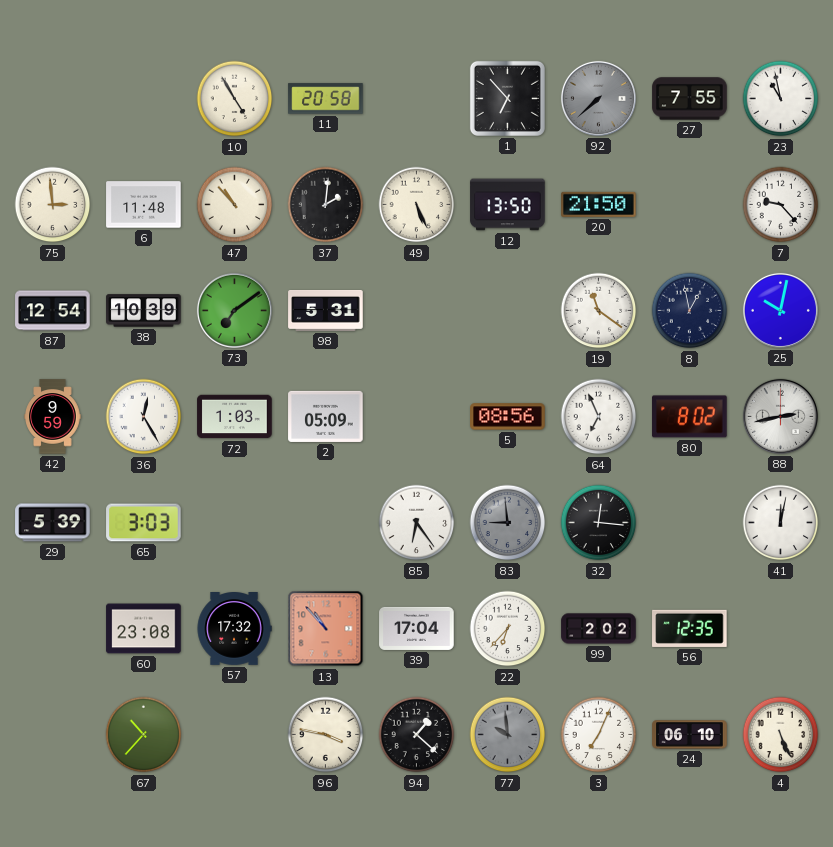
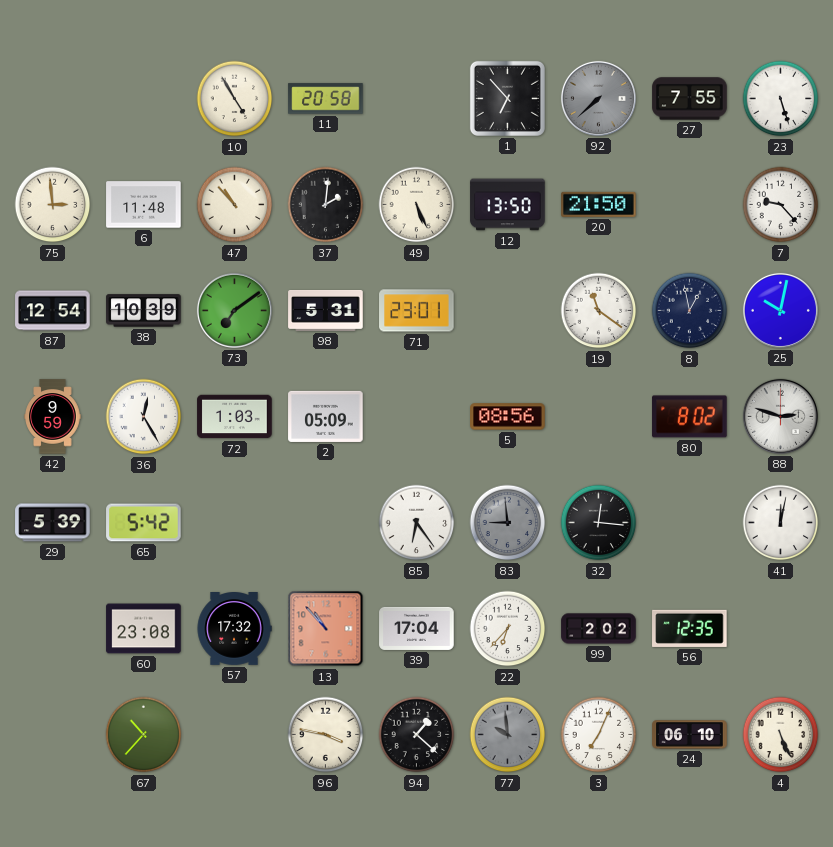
23: 10:58 -> 5:27
71: none -> 23:01
64: 6:56 -> none
88: 2:43 -> 2:48
65: 3:03 -> 5:42
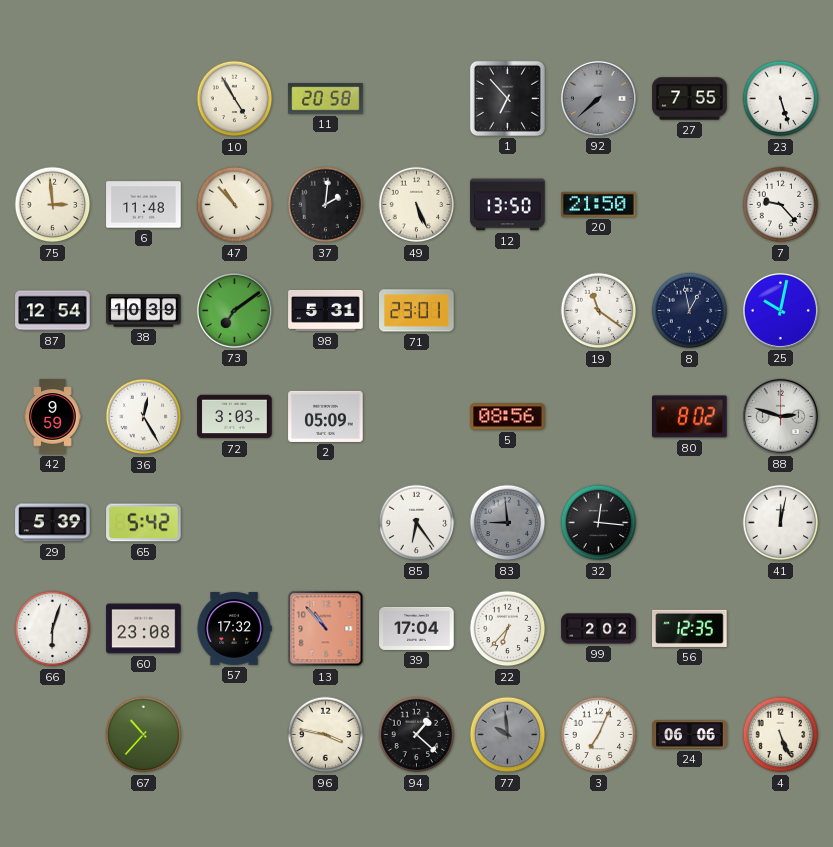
72: 1:03 -> 3:03
66: none -> 6:03
24: 06:10 -> 06:06
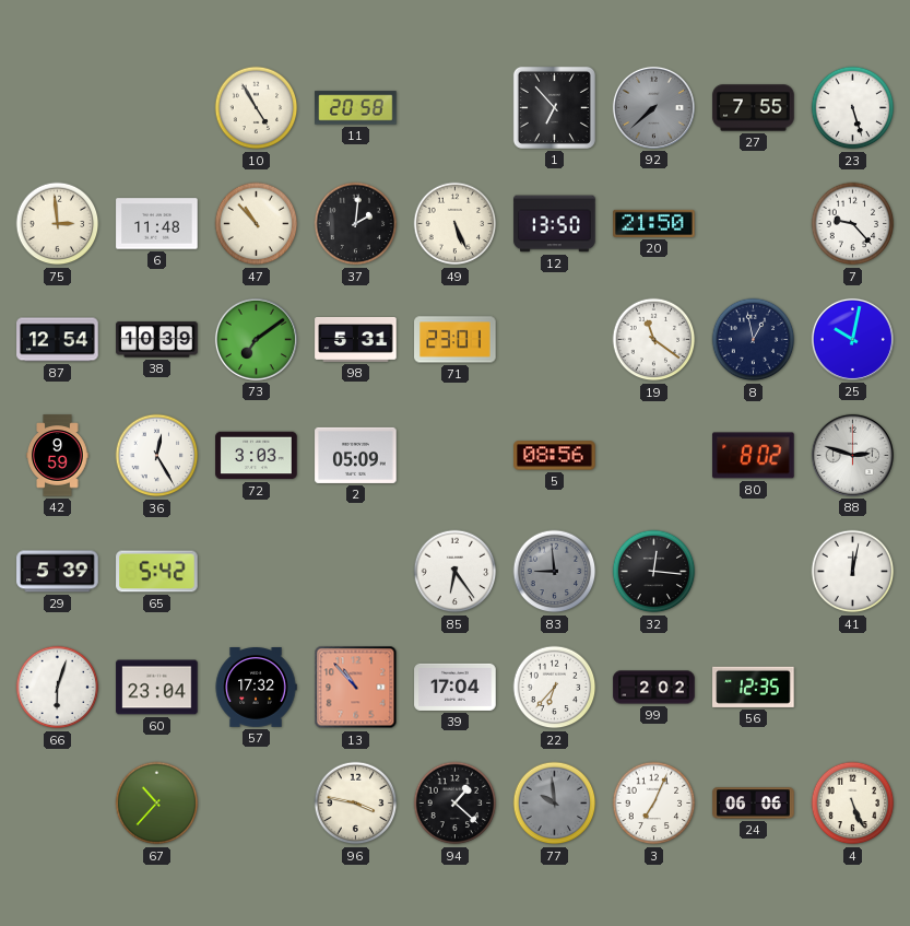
60: 23:08 -> 23:04
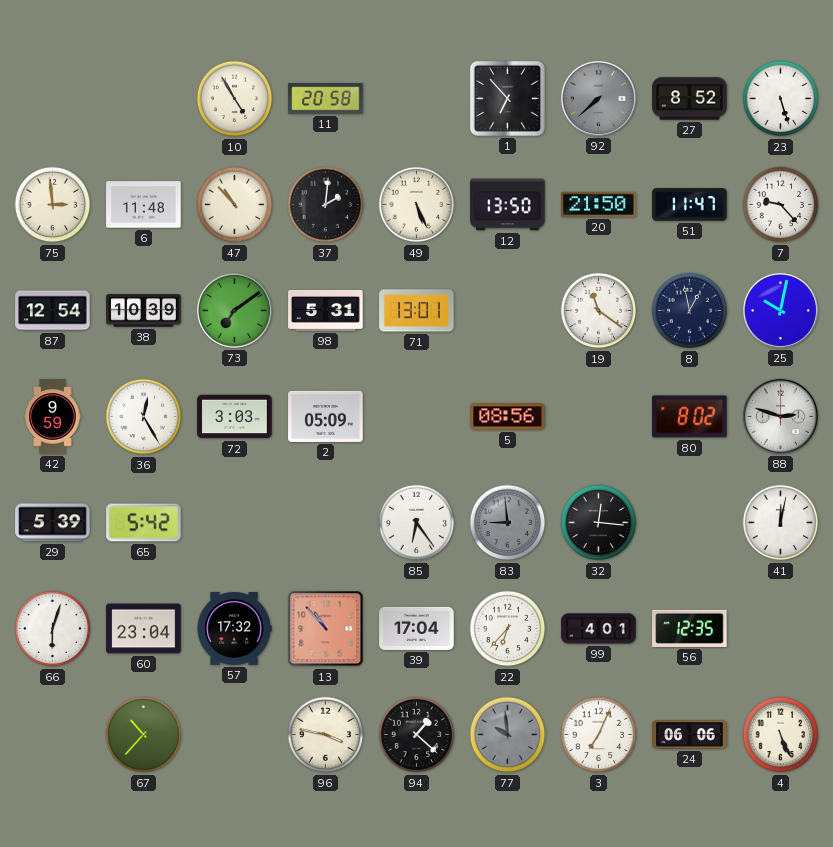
27: 7:55 -> 8:52
51: none -> 11:47
71: 23:01 -> 13:01
99: 2:02 -> 4:01
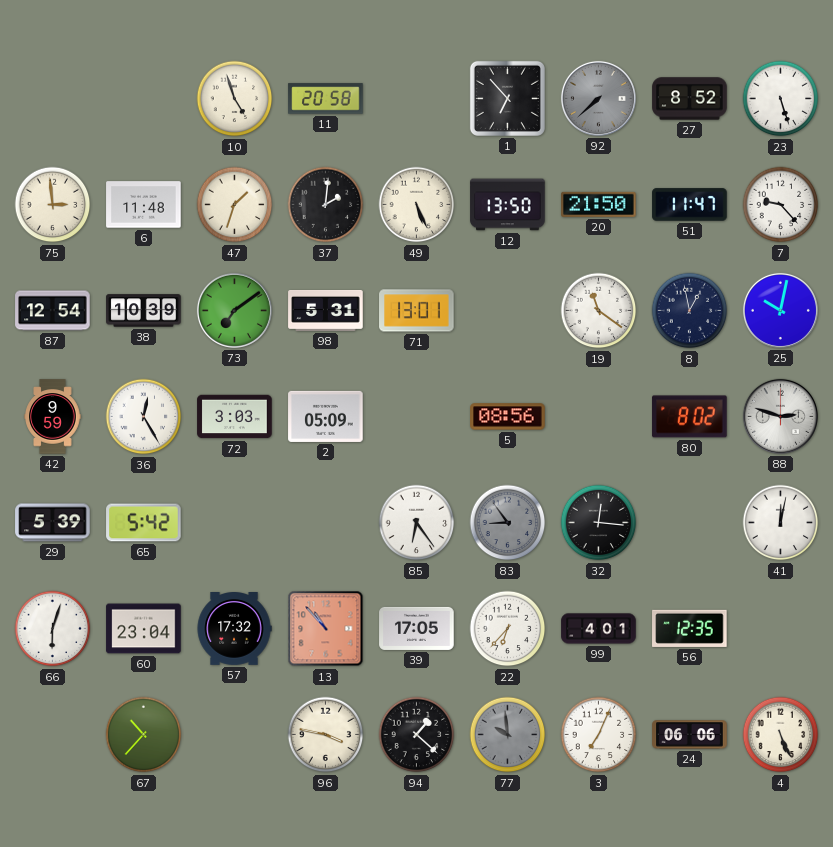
10: 4:55 -> 4:57
47: 10:53 -> 1:33
83: 8:59 -> 8:54
39: 17:04 -> 17:05
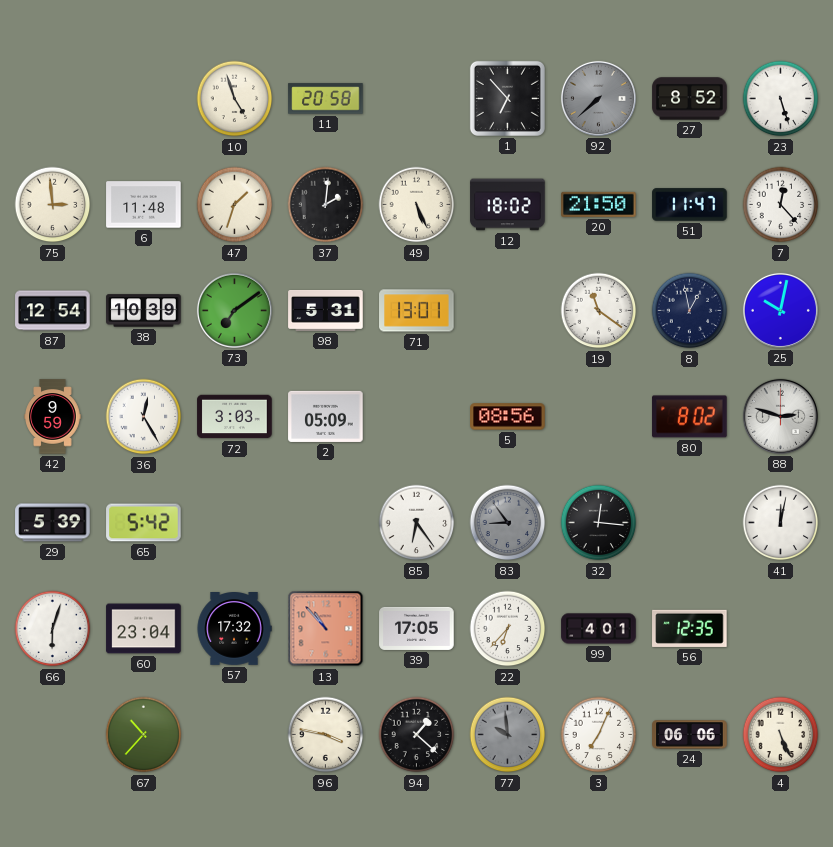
12: 13:50 -> 18:02
7: 9:23 -> 12:23
